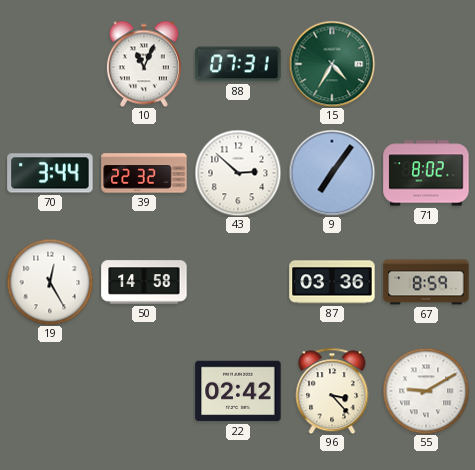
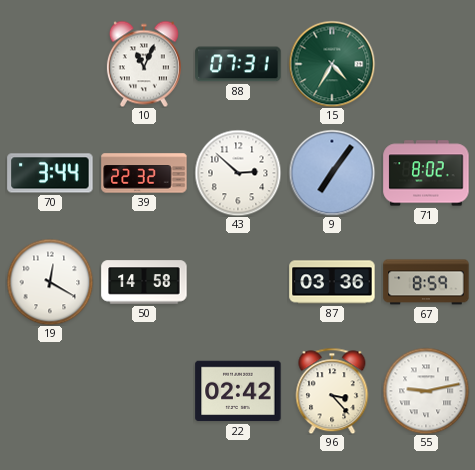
19: 12:25 -> 12:20
55: 9:10 -> 9:13
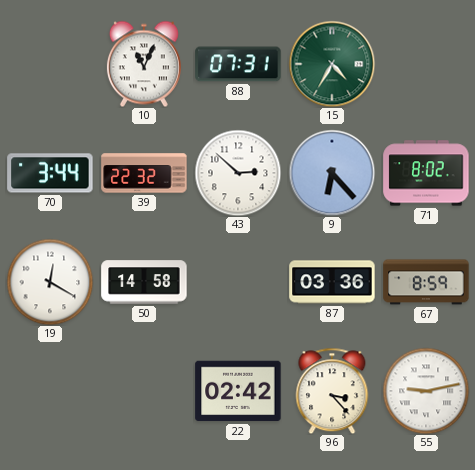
9: 7:06 -> 6:23
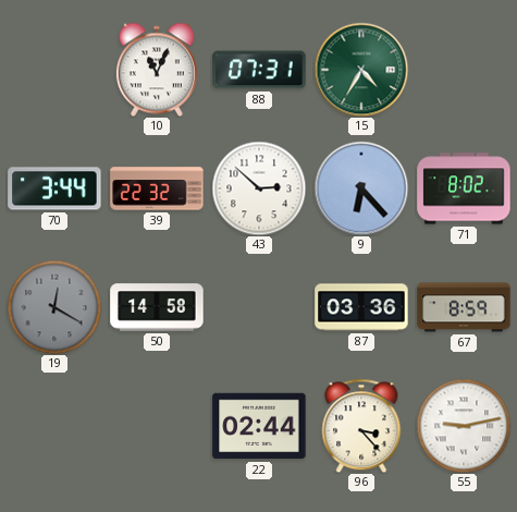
19 dial: white -> grey
22: 02:42 -> 02:44
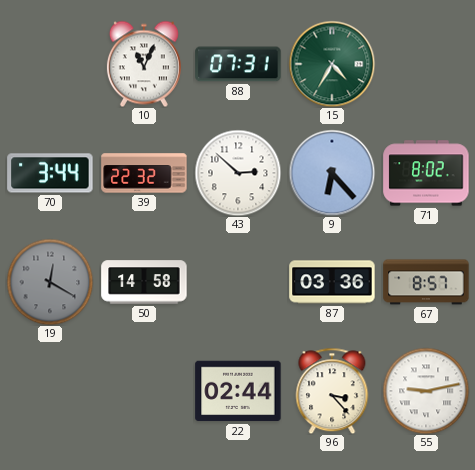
67: 8:59 -> 8:57
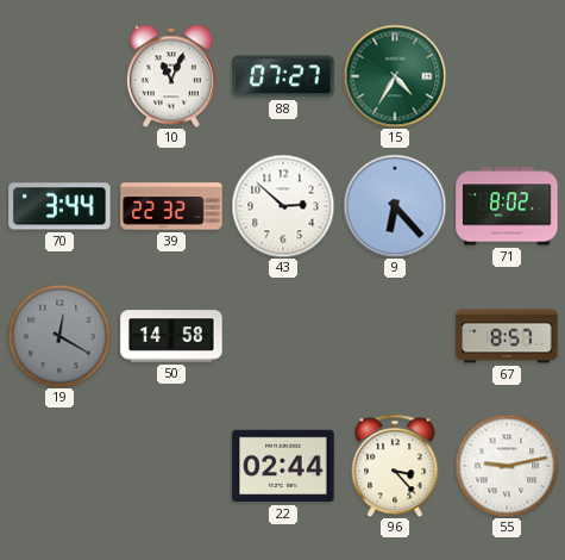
88: 07:31 -> 07:27
87: 03:36 -> none
